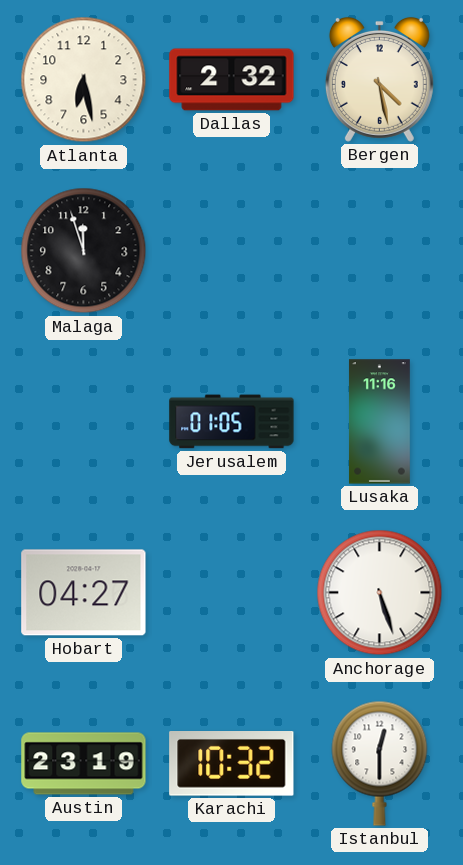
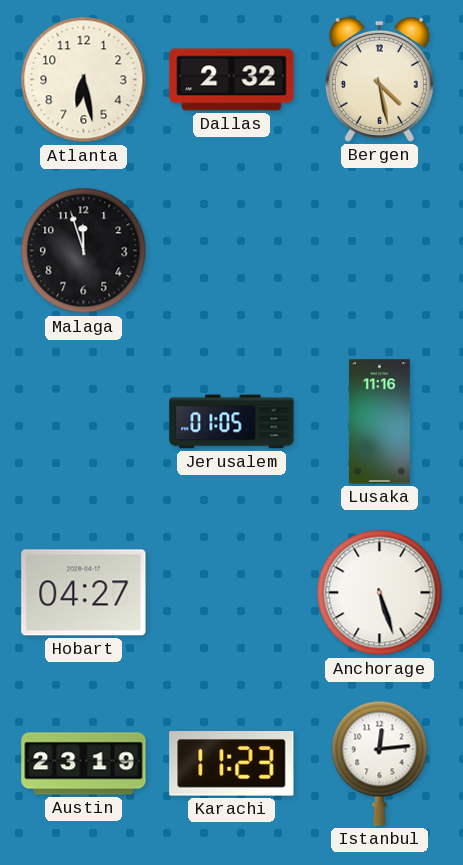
Karachi: 10:32 -> 11:23
Istanbul: 12:30 -> 12:14
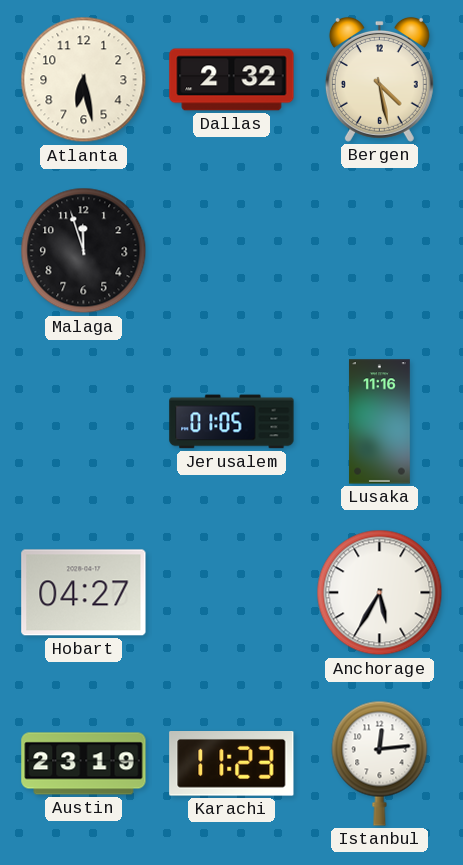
Anchorage: 5:27 -> 5:35
